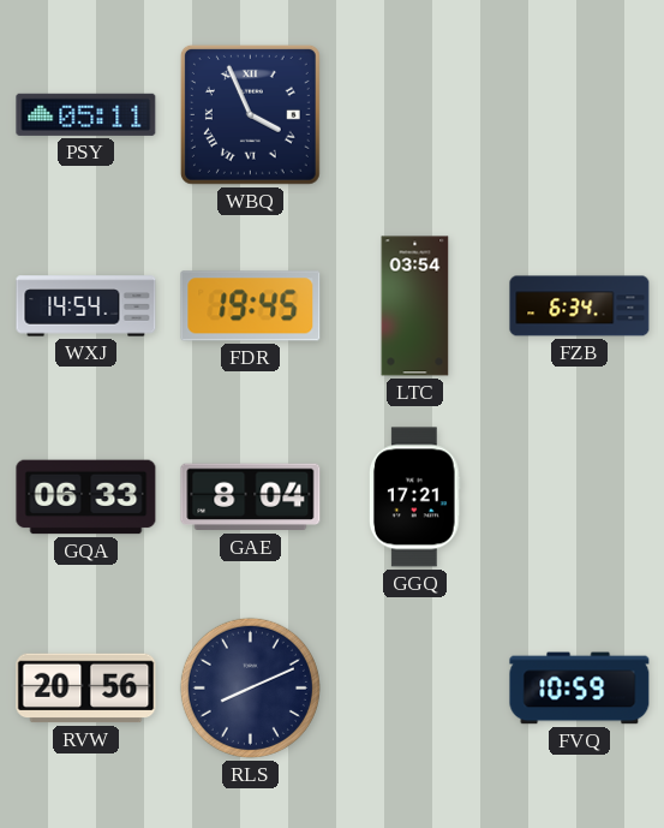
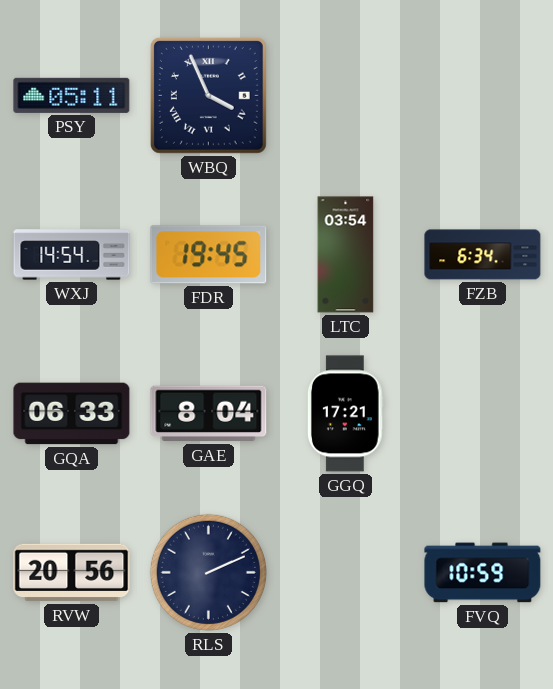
RLS: 8:11 -> 2:11
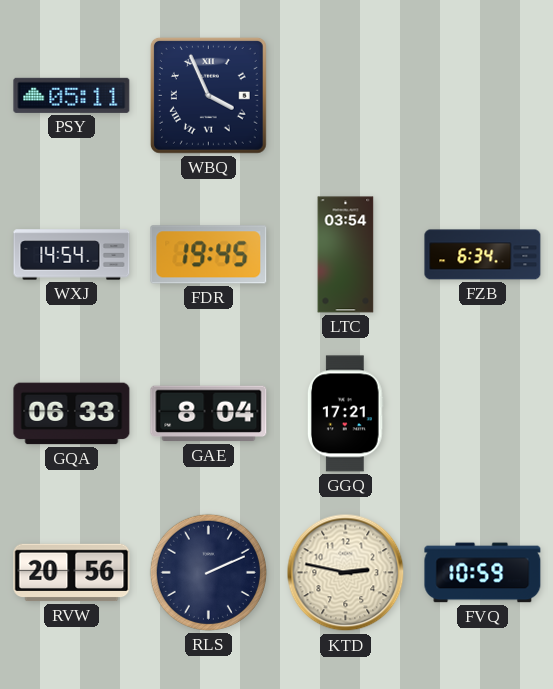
KTD: none -> 2:47
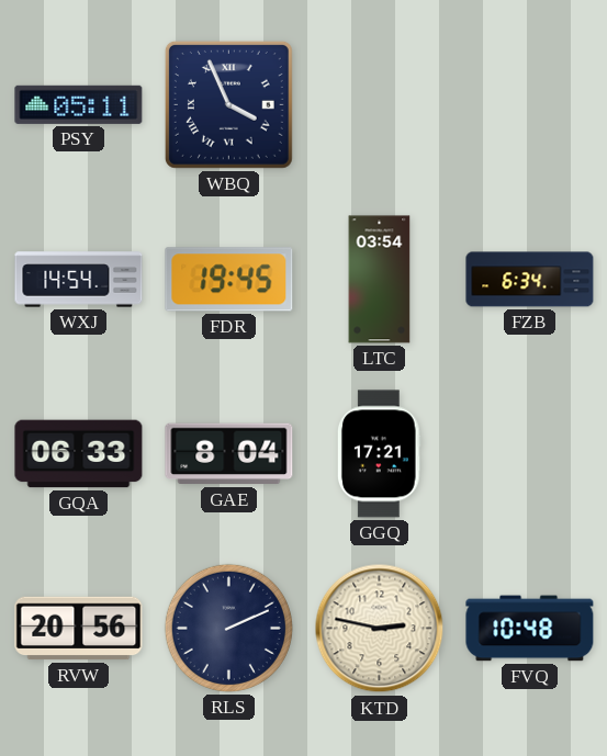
FVQ: 10:59 -> 10:48
